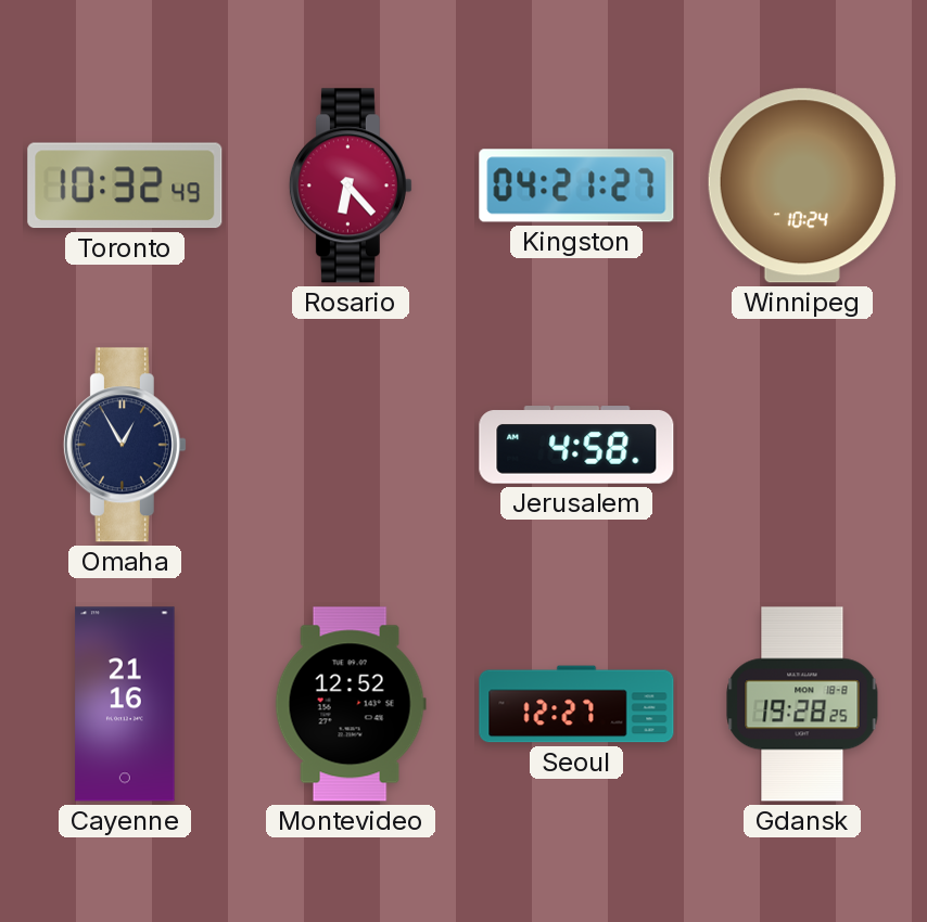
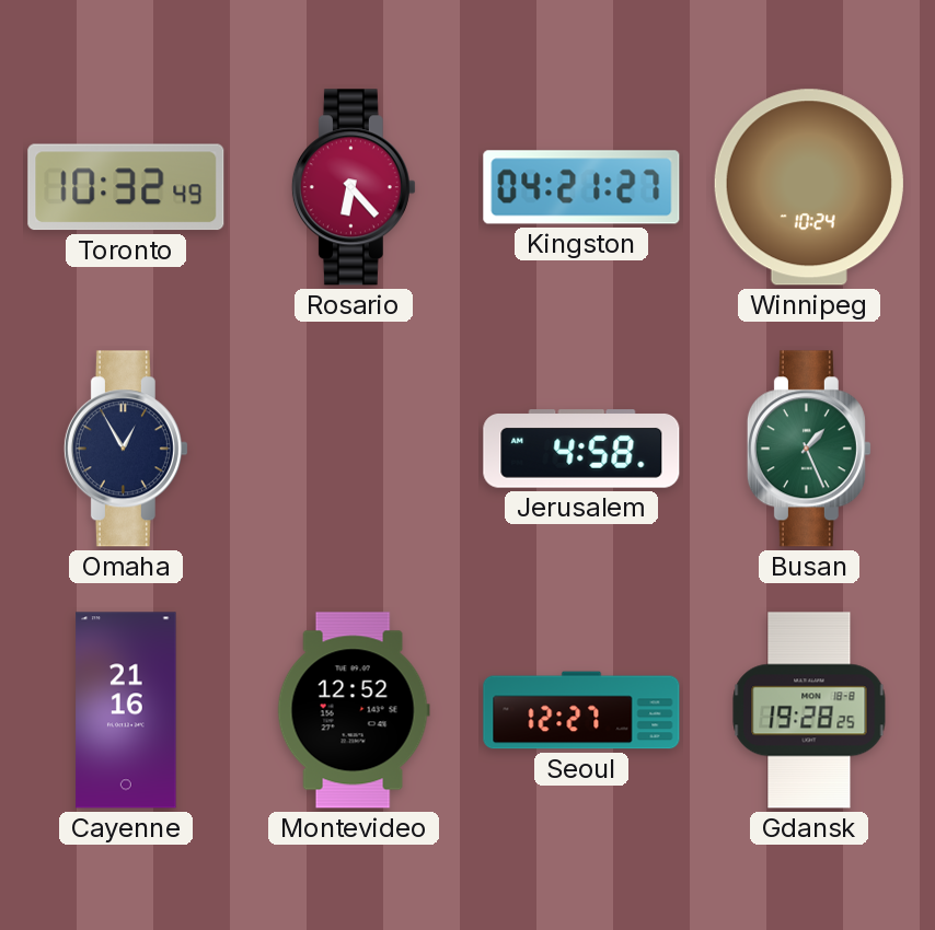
Busan: none -> 1:26
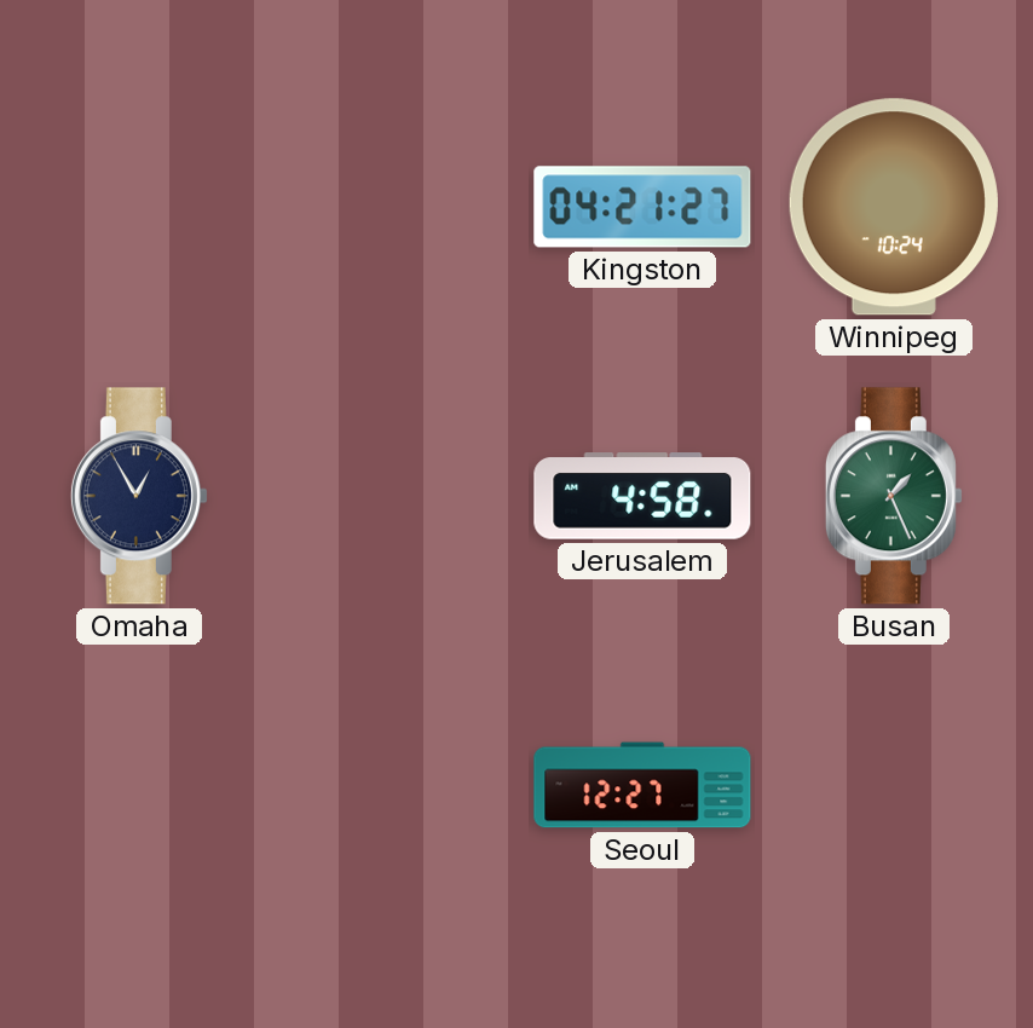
Toronto: 10:32 -> none
Rosario: 6:23 -> none
Cayenne: 21:16 -> none
Montevideo: 12:52 -> none
Gdansk: 19:28 -> none
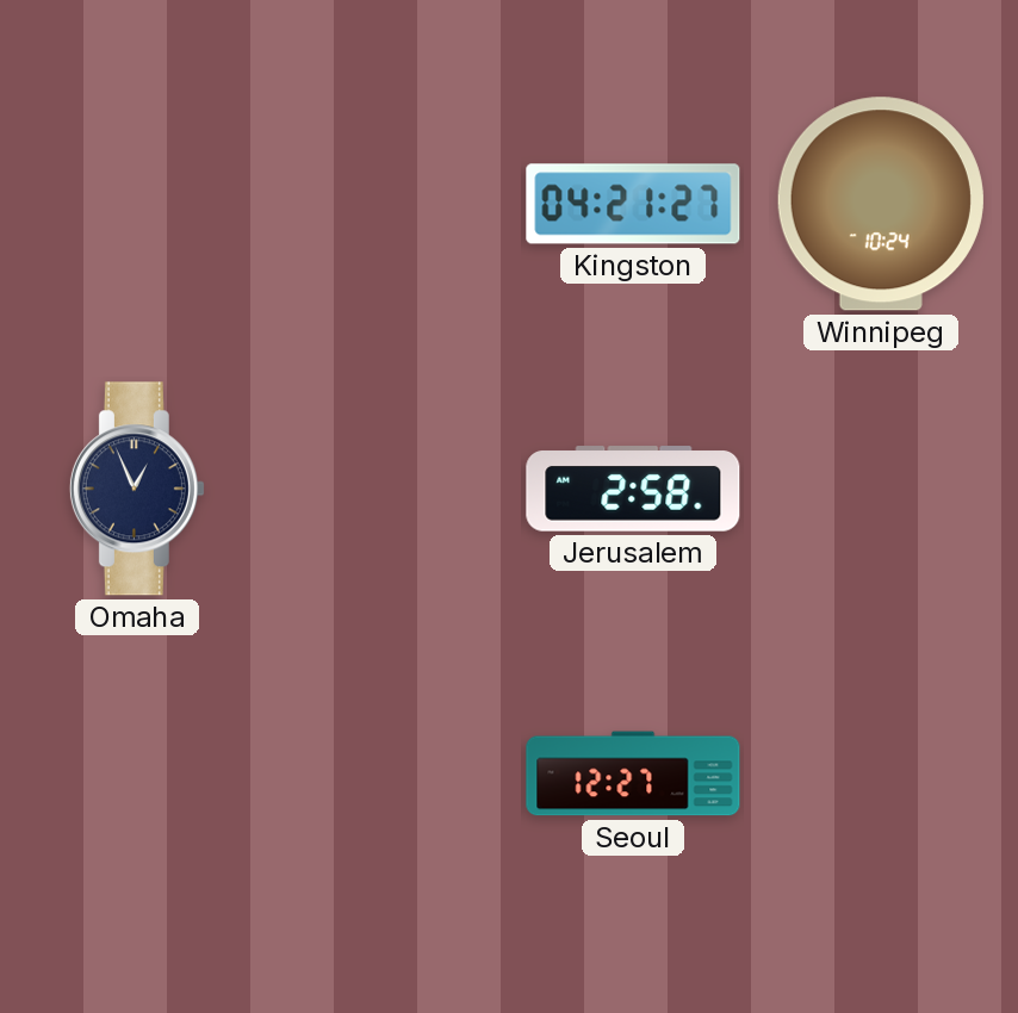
Omaha: 12:55 -> 12:56
Jerusalem: 4:58 -> 2:58
Busan: 1:26 -> none
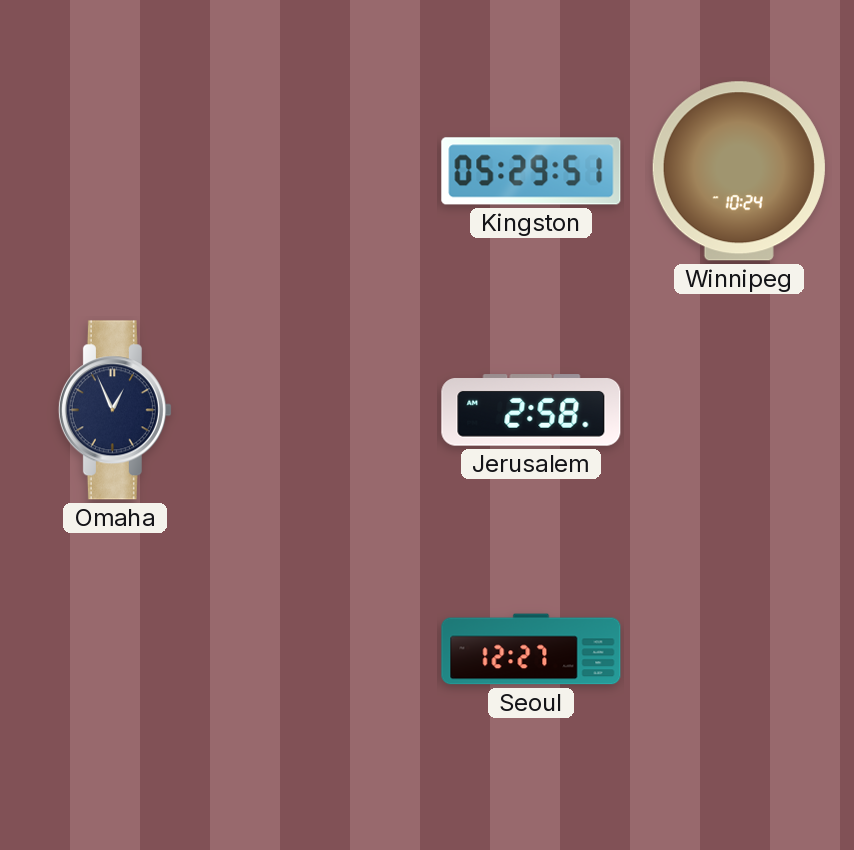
Kingston: 04:21 -> 05:29
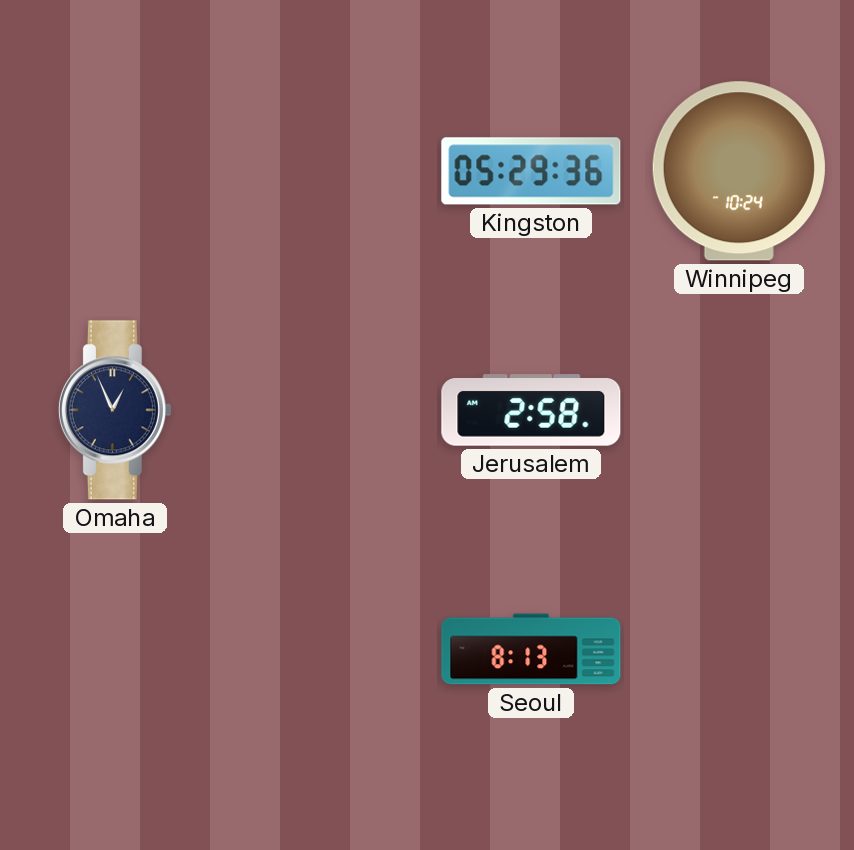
Kingston: 05:29:51 -> 05:29:36
Seoul: 12:27 -> 8:13
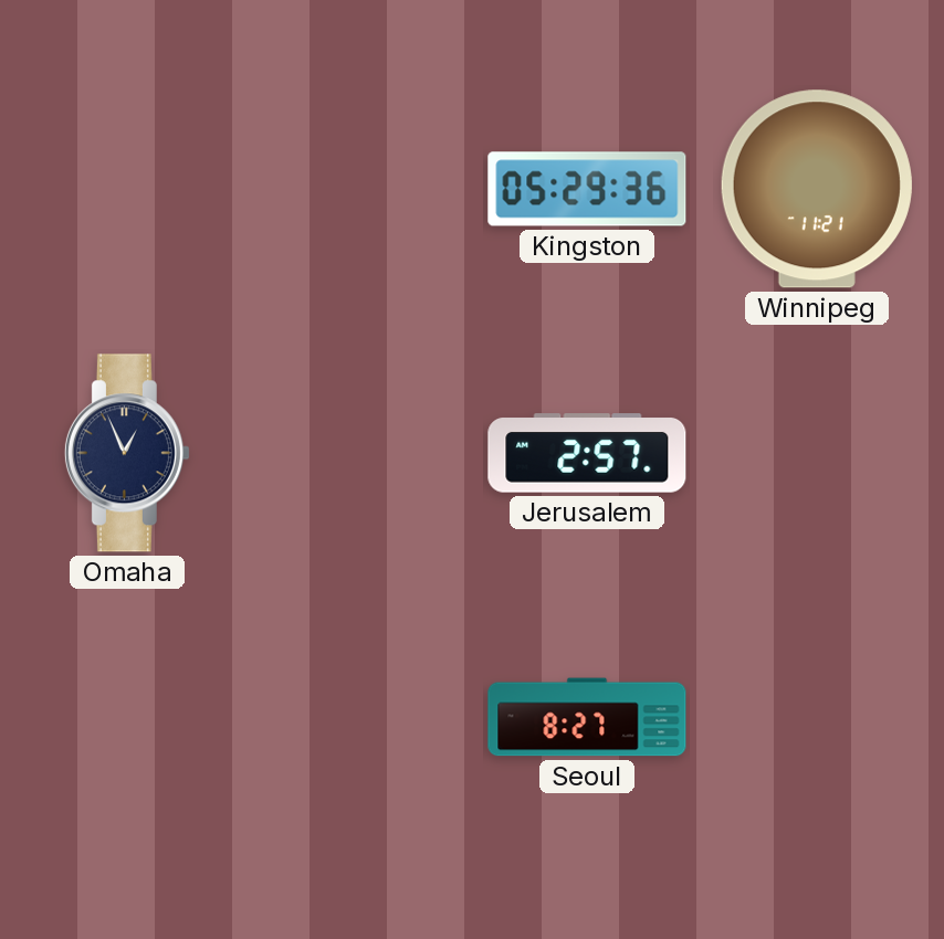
Winnipeg: 10:24 -> 11:21
Jerusalem: 2:58 -> 2:57
Seoul: 8:13 -> 8:27
